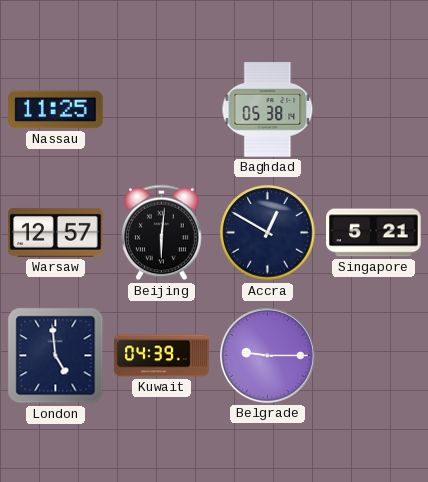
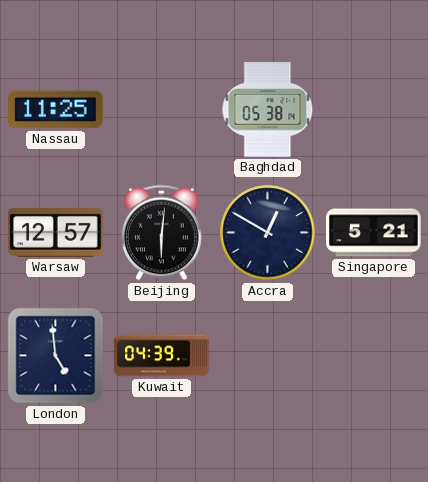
Belgrade: 9:15 -> none
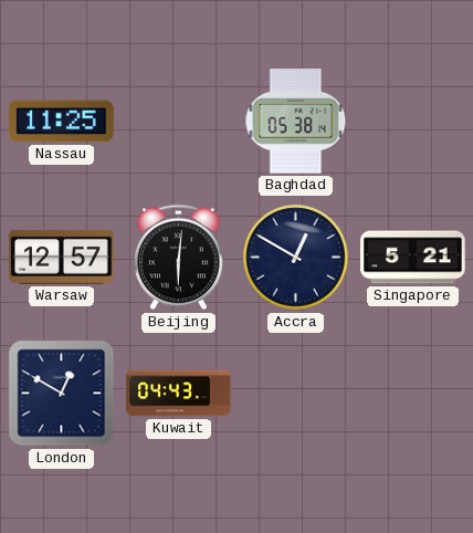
London: 4:59 -> 12:50
Kuwait: 04:39 -> 04:43
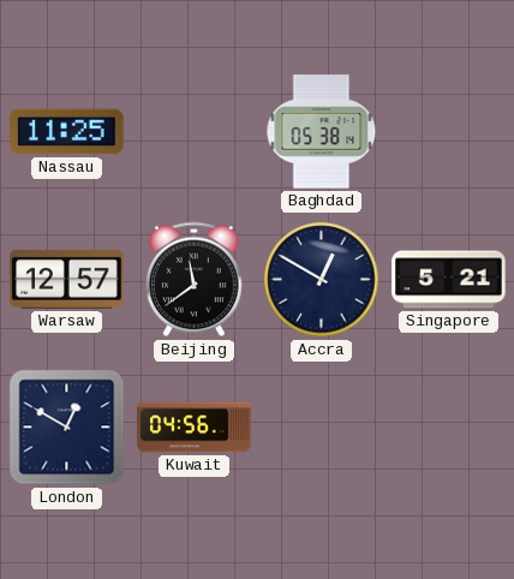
Beijing: 6:01 -> 11:39
Kuwait: 04:43 -> 04:56
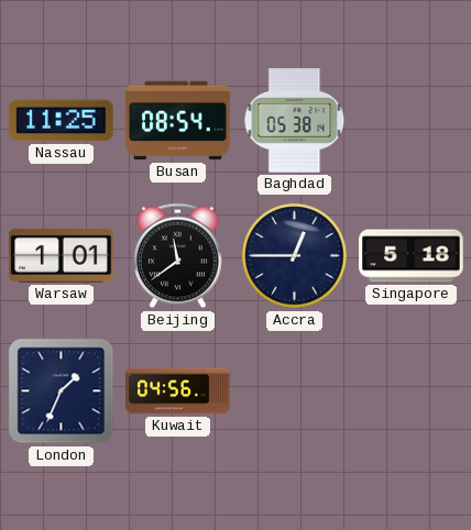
Busan: none -> 08:54
Warsaw: 12:57 -> 1:01
Accra: 12:50 -> 12:45
Singapore: 5:21 -> 5:18
London: 12:50 -> 1:34
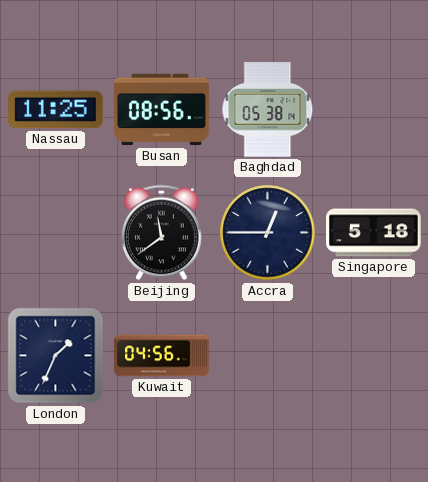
Busan: 08:54 -> 08:56
Warsaw: 1:01 -> none
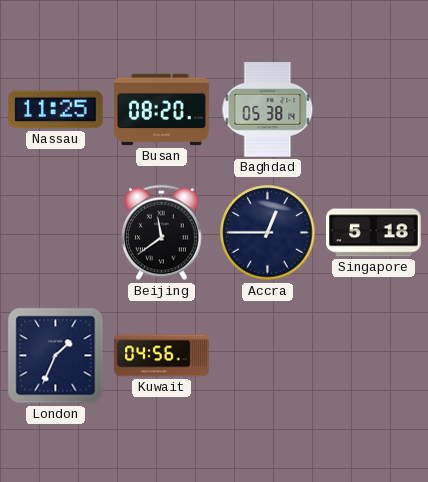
Busan: 08:56 -> 08:20
